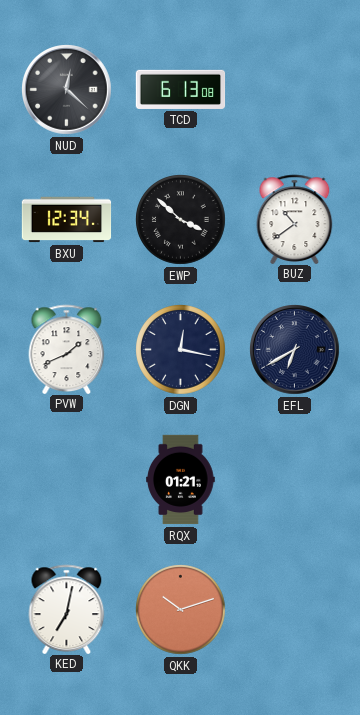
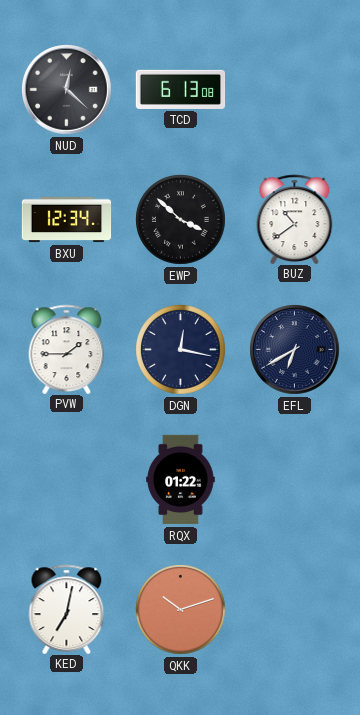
PVW: 1:41 -> 1:45
RQX: 01:21 -> 01:22
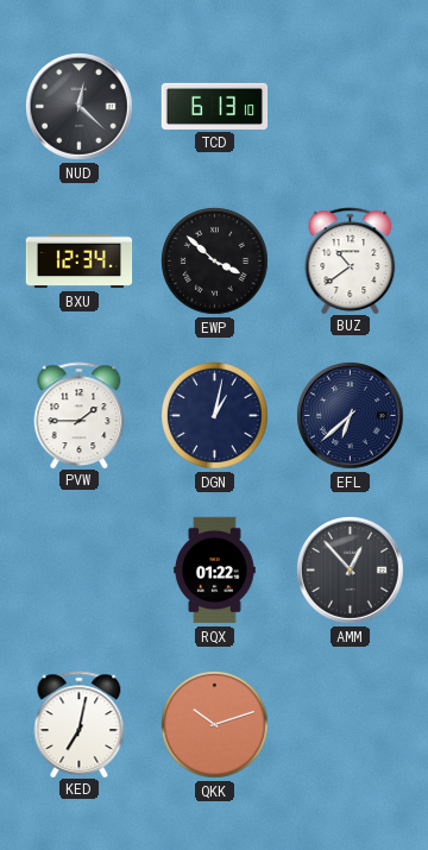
TCD: 6:13:08 -> 6:13:10
DGN: 12:17 -> 1:02
EFL: 6:40 -> 6:38
AMM: none -> 12:53
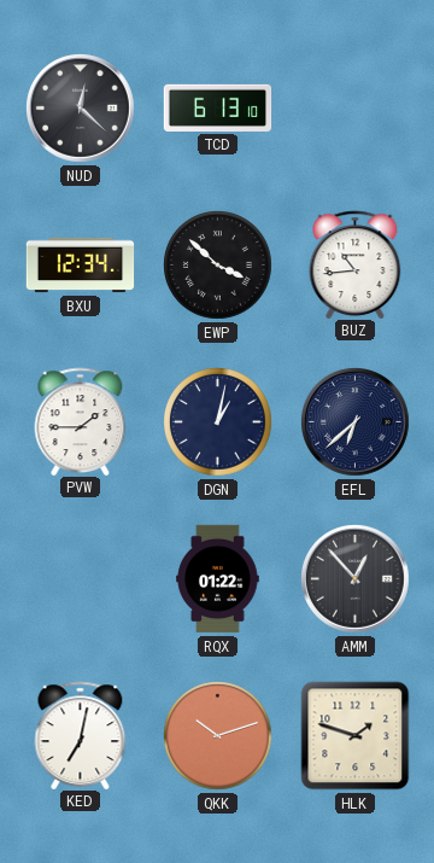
BUZ: 10:39 -> 10:44
HLK: none -> 1:48
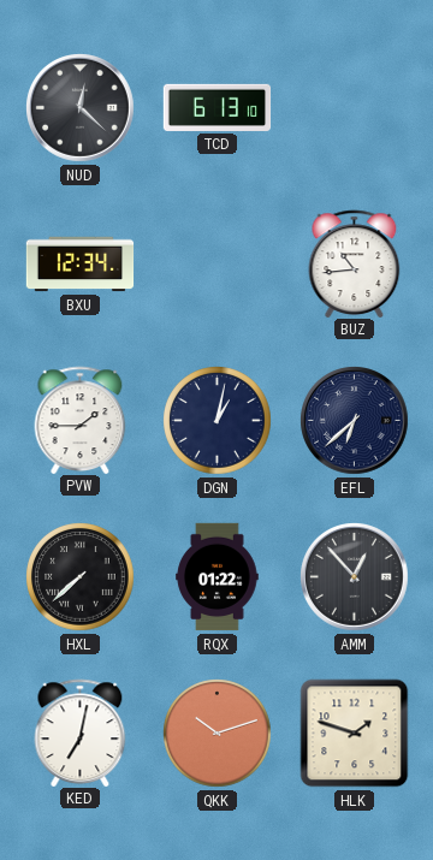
EWP: 3:52 -> none
HXL: none -> 7:38
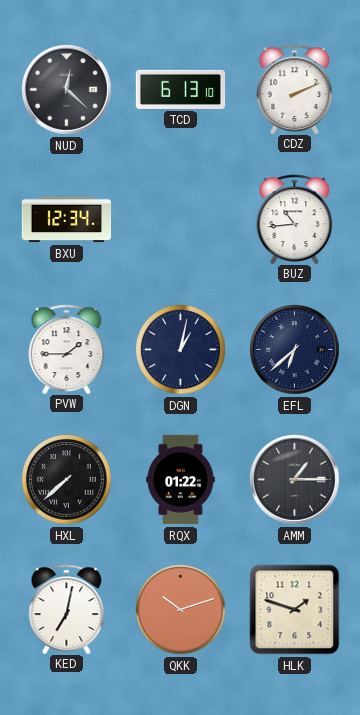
CDZ: none -> 2:11
AMM: 12:53 -> 1:15
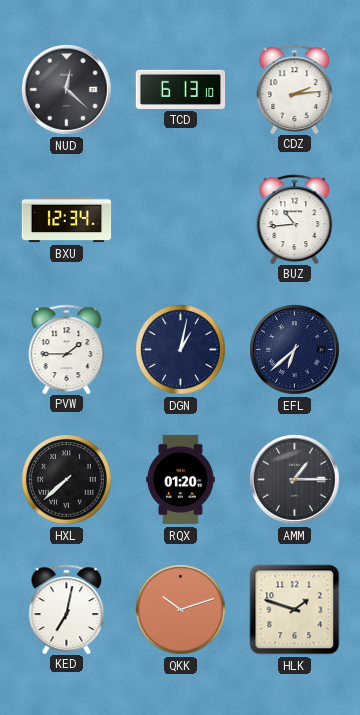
CDZ: 2:11 -> 2:14
RQX: 01:22 -> 01:20
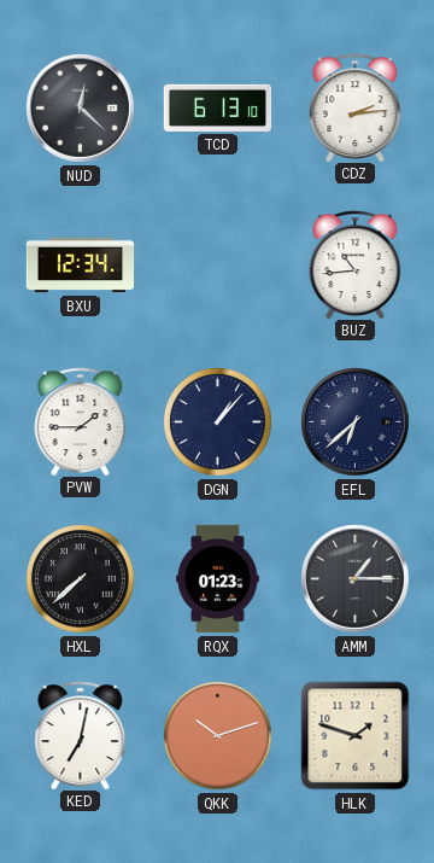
DGN: 1:02 -> 1:07
RQX: 01:20 -> 01:23
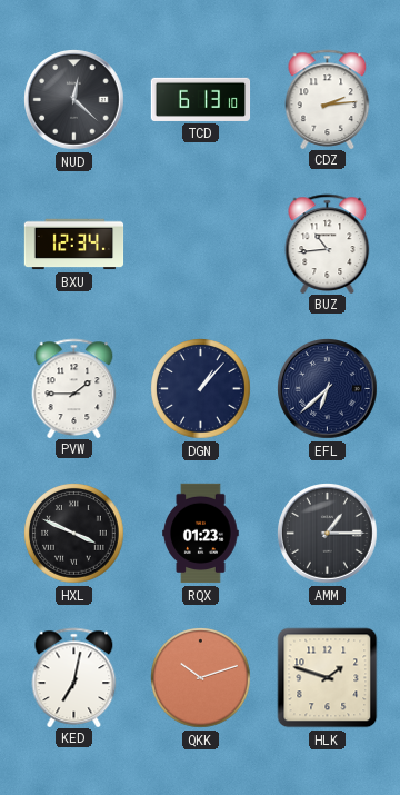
HXL: 7:38 -> 3:49
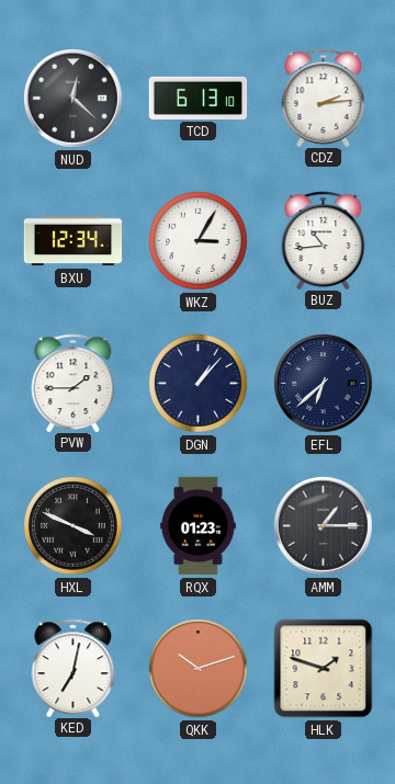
WKZ: none -> 3:05
